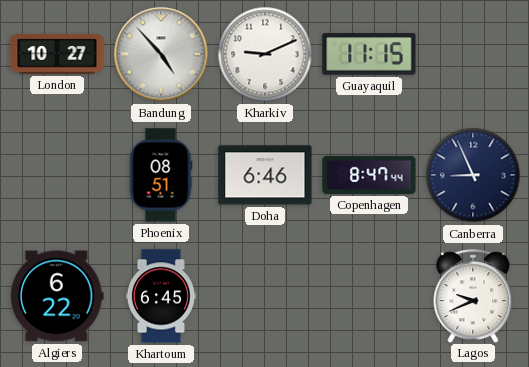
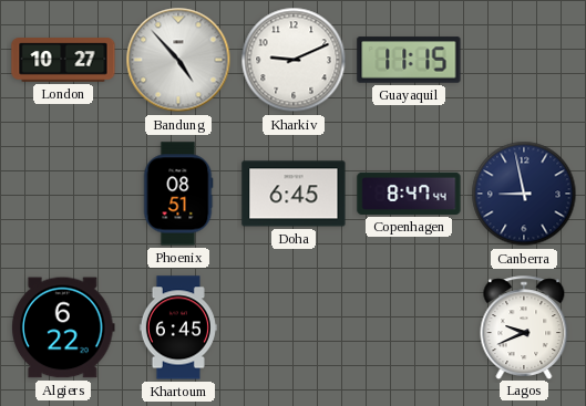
Doha: 6:46 -> 6:45
Canberra: 8:56 -> 8:58
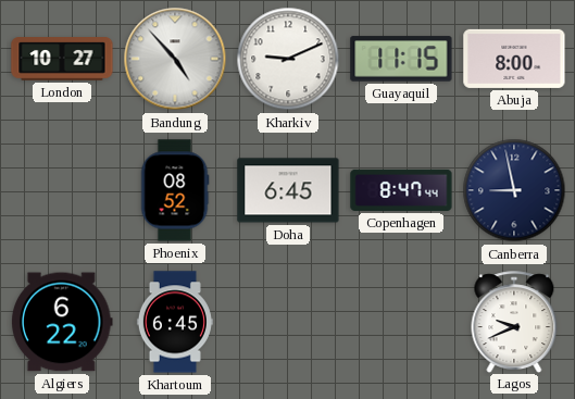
Abuja: none -> 8:00
Phoenix: 08:51 -> 08:52
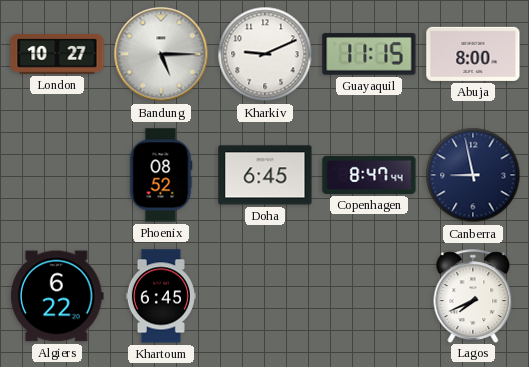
Bandung: 4:53 -> 5:15
Lagos: 9:41 -> 7:41
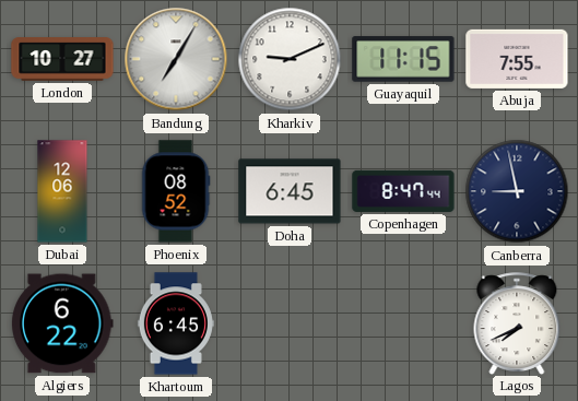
Bandung: 5:15 -> 7:05
Abuja: 8:00 -> 7:55
Dubai: none -> 12:06
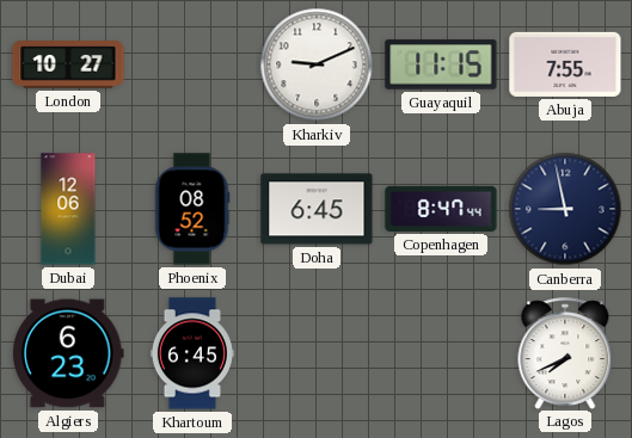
Bandung: 7:05 -> none
Algiers: 6:22 -> 6:23
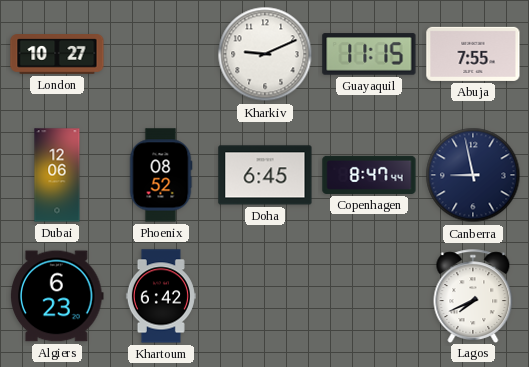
Khartoum: 6:45 -> 6:42
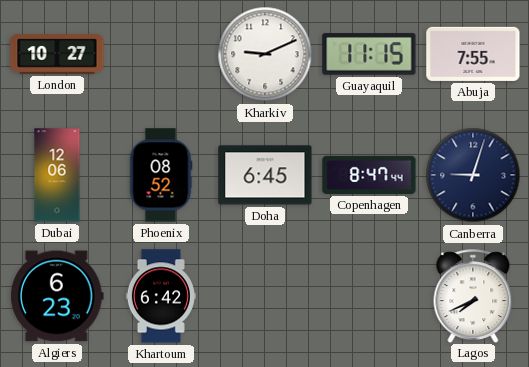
Canberra: 8:58 -> 9:03
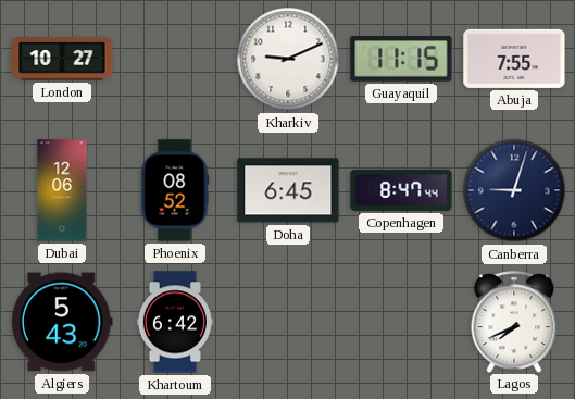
Algiers: 6:23 -> 5:43
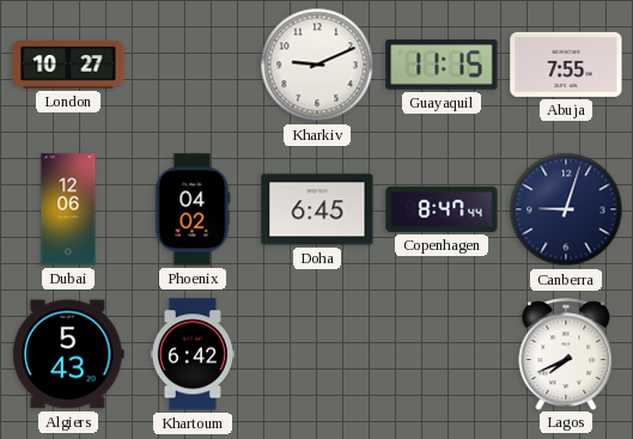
Phoenix: 08:52 -> 04:02
